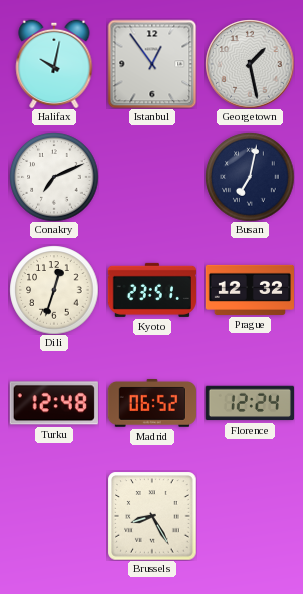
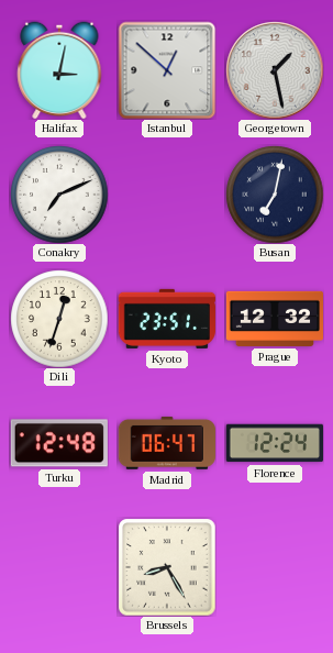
Halifax: 10:02 -> 3:02
Istanbul: 12:54 -> 12:52
Madrid: 06:52 -> 06:47
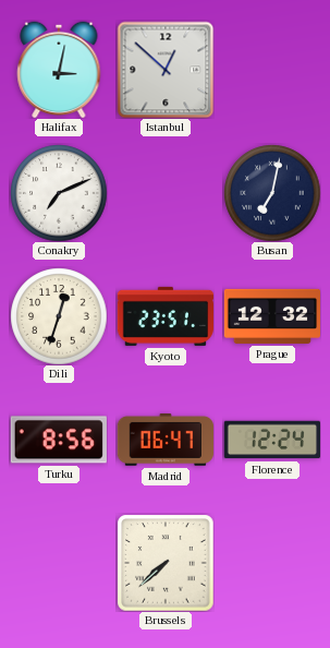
Georgetown: 1:28 -> none
Turku: 12:48 -> 8:56
Brussels: 8:25 -> 7:38
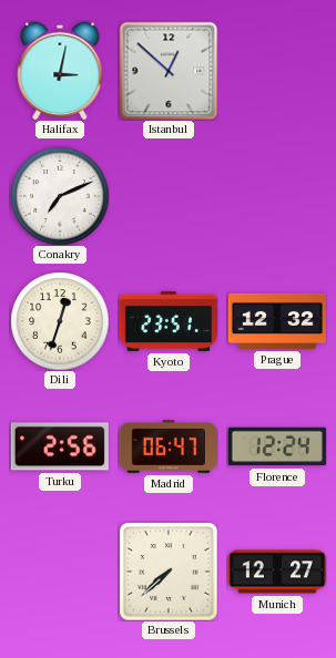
Busan: 7:02 -> none
Turku: 8:56 -> 2:56
Munich: none -> 12:27
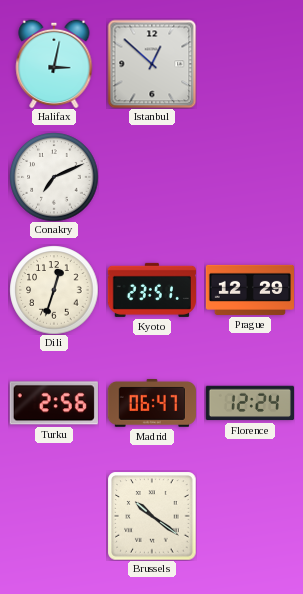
Prague: 12:32 -> 12:29
Brussels: 7:38 -> 10:21
Munich: 12:27 -> none
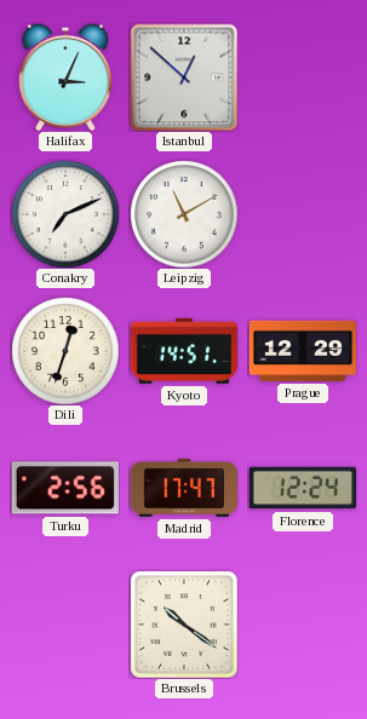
Halifax: 3:02 -> 3:04
Leipzig: none -> 11:10
Kyoto: 23:51 -> 14:51
Madrid: 06:47 -> 17:47
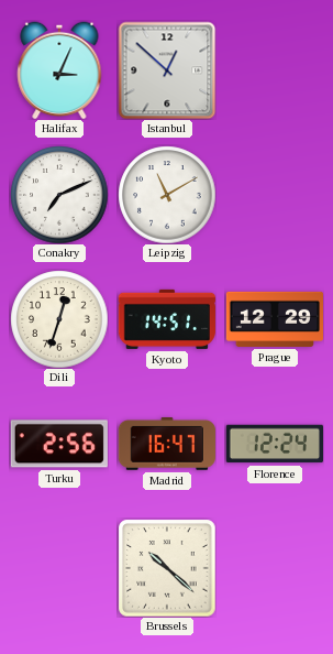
Madrid: 17:47 -> 16:47
Brussels: 10:21 -> 10:22
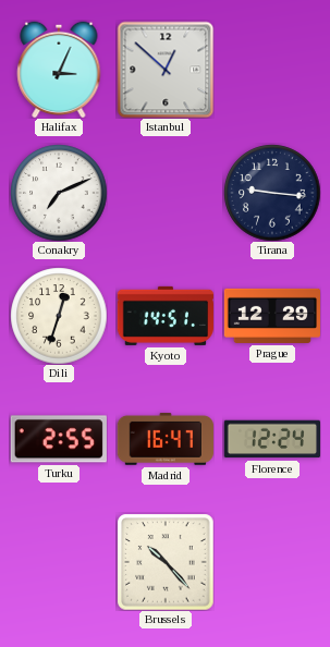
Leipzig: 11:10 -> none
Tirana: none -> 9:16
Turku: 2:56 -> 2:55
Brussels: 10:22 -> 10:23
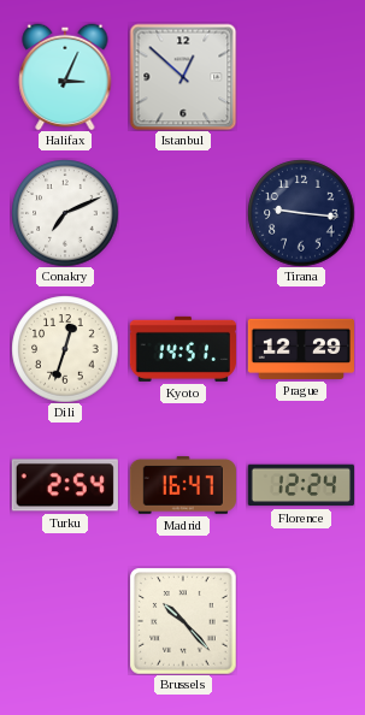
Turku: 2:55 -> 2:54
